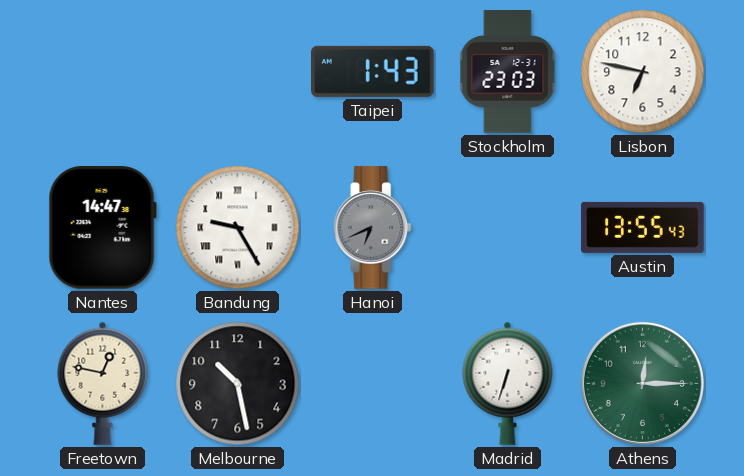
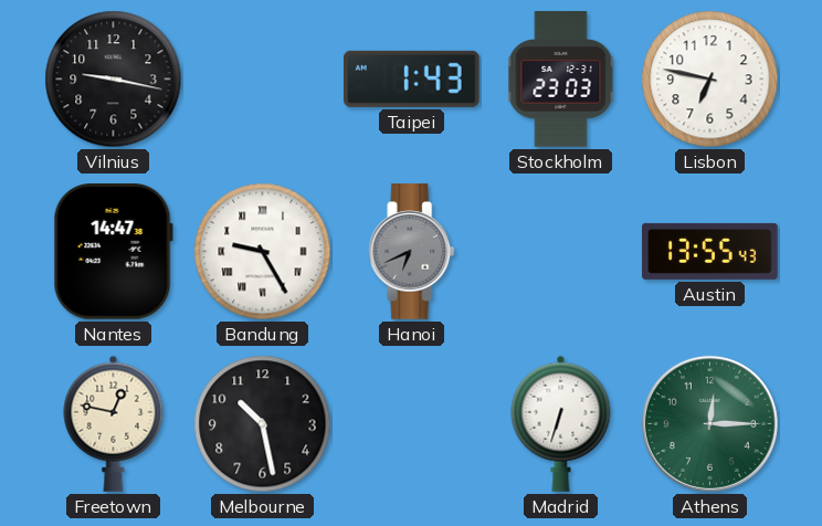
Vilnius: none -> 9:17
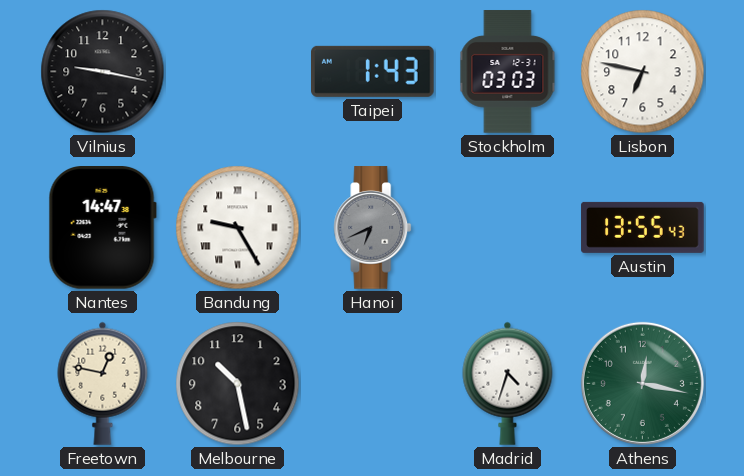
Stockholm: 23:03 -> 03:03
Madrid: 6:33 -> 4:33
Athens: 12:15 -> 12:17
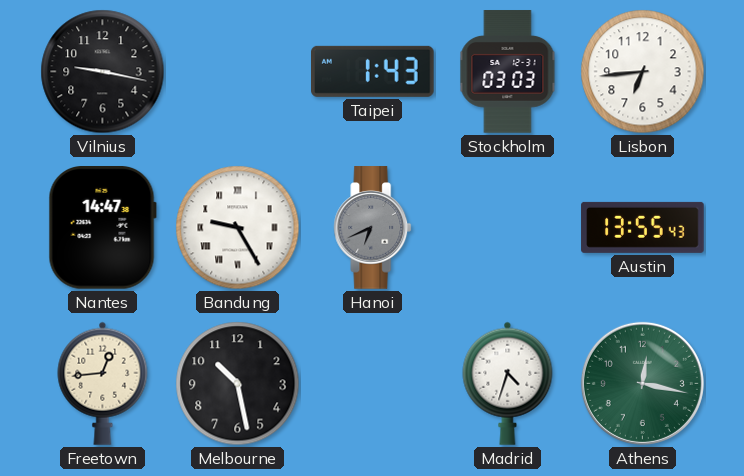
Lisbon: 6:47 -> 6:44
Freetown: 12:47 -> 12:44
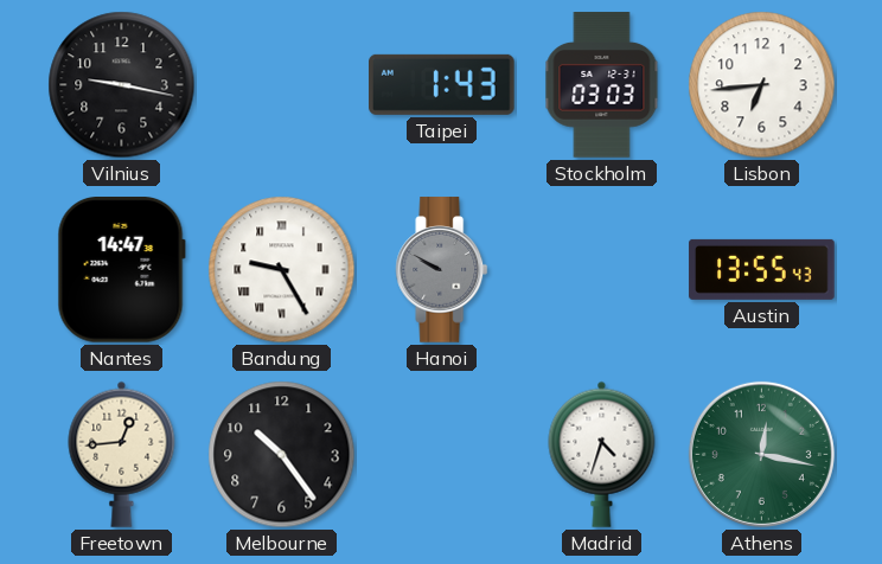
Hanoi: 6:41 -> 9:50
Melbourne: 10:28 -> 10:24
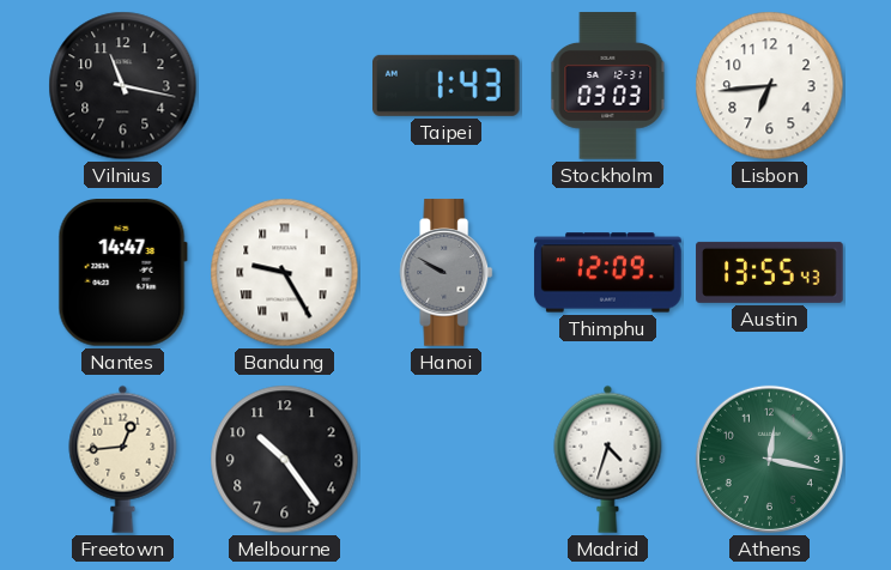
Vilnius: 9:17 -> 11:17
Thimphu: none -> 12:09
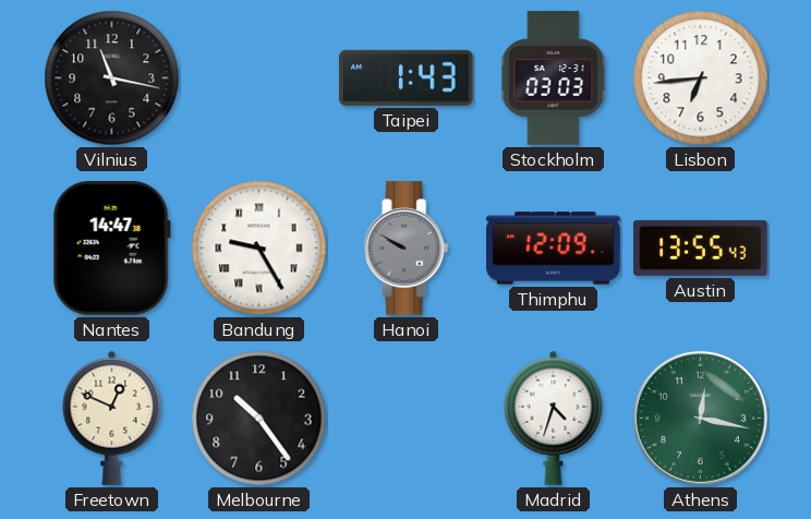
Freetown: 12:44 -> 12:49
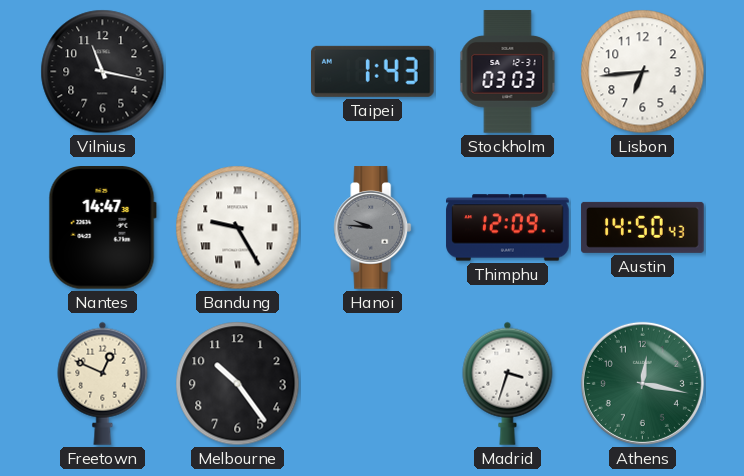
Hanoi: 9:50 -> 9:46
Austin: 13:55 -> 14:50
Madrid: 4:33 -> 3:33
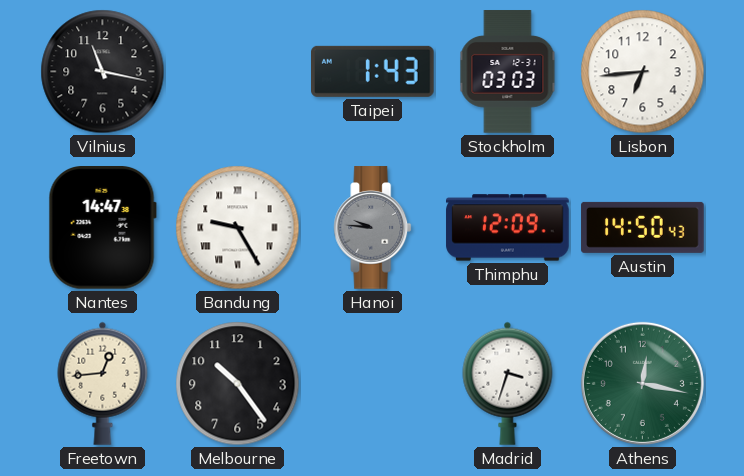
Freetown: 12:49 -> 12:44
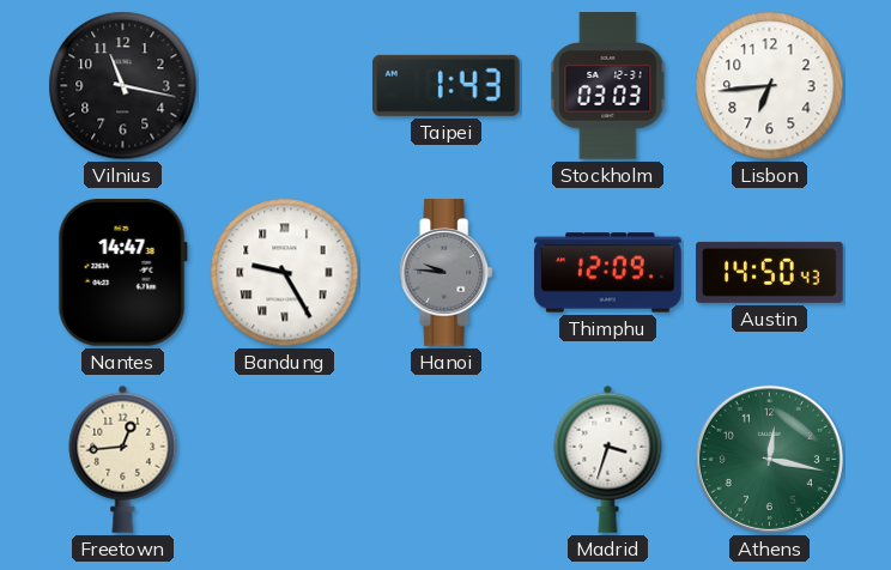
Melbourne: 10:24 -> none
